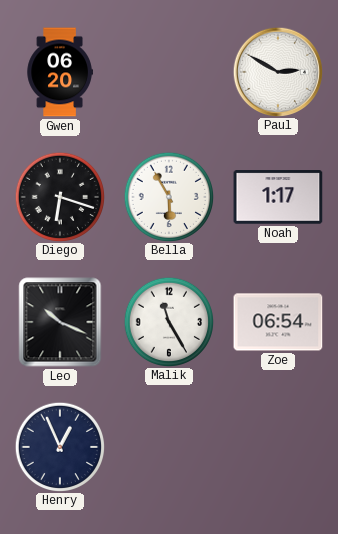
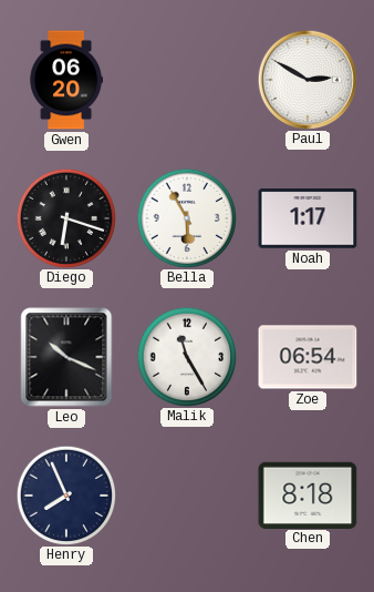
Henry: 12:56 -> 7:56
Chen: none -> 8:18
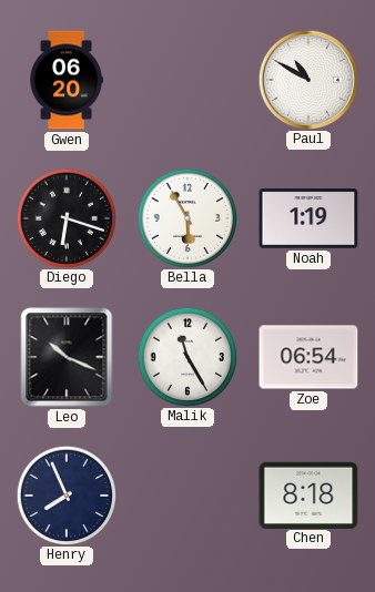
Paul: 2:50 -> 10:50
Noah: 1:17 -> 1:19
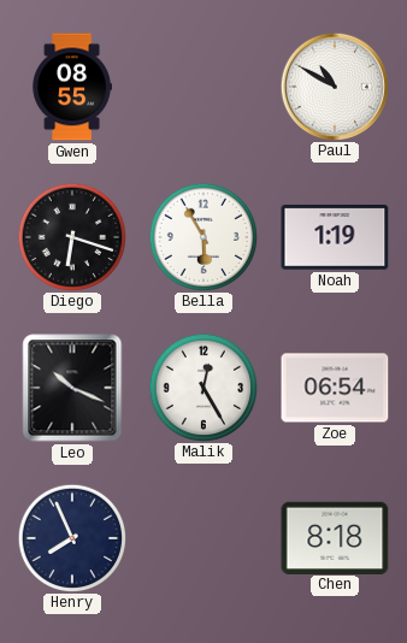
Gwen: 06:20 -> 08:55
Malik: 11:25 -> 12:25
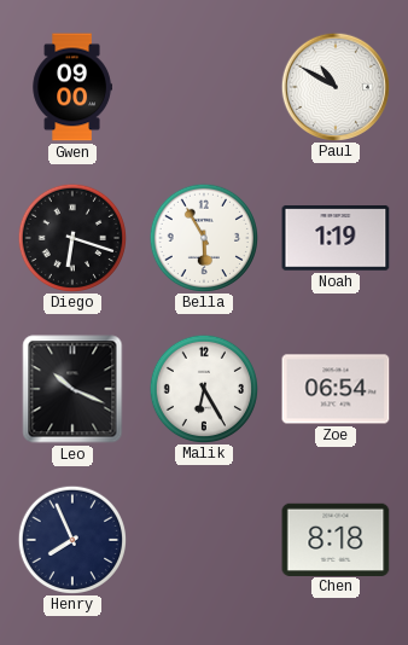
Gwen: 08:55 -> 09:00
Malik: 12:25 -> 6:25
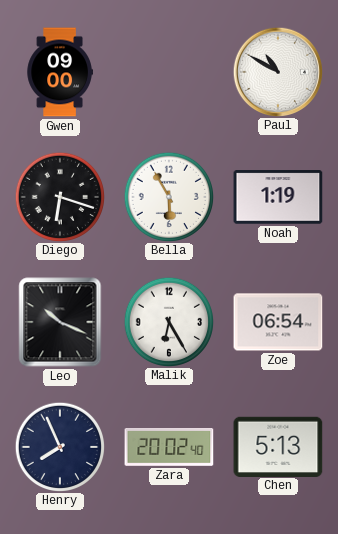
Zara: none -> 20:02
Chen: 8:18 -> 5:13
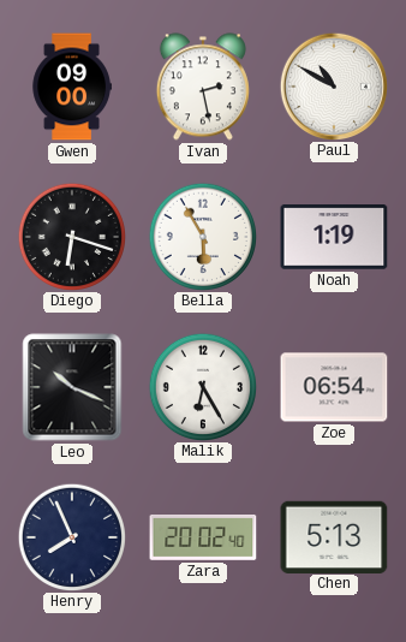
Ivan: none -> 2:28
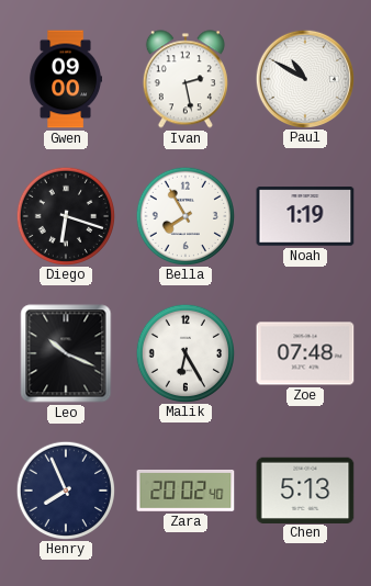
Bella: 5:55 -> 7:55
Zoe: 06:54 -> 07:48
